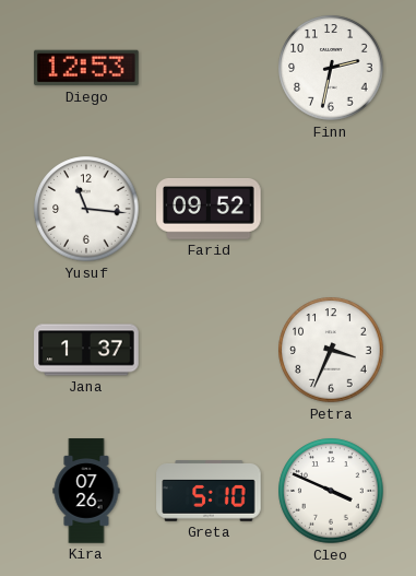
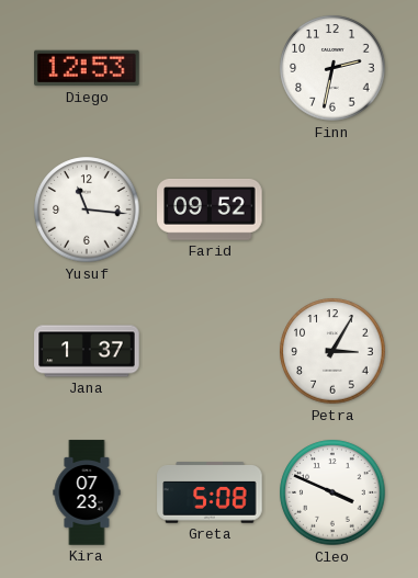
Petra: 3:34 -> 3:05
Kira: 07:26 -> 07:23
Greta: 5:10 -> 5:08
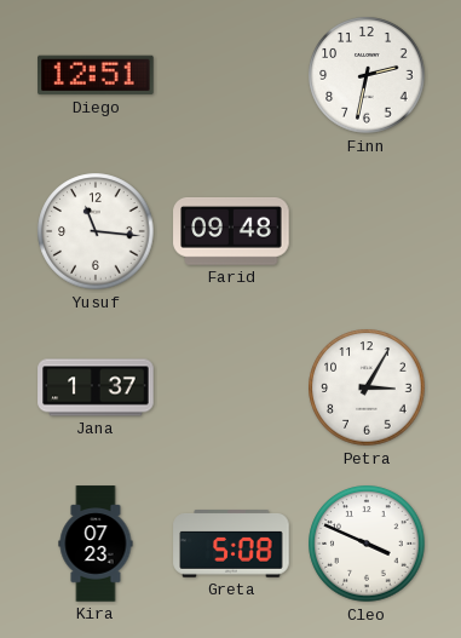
Diego: 12:53 -> 12:51
Farid: 09:52 -> 09:48
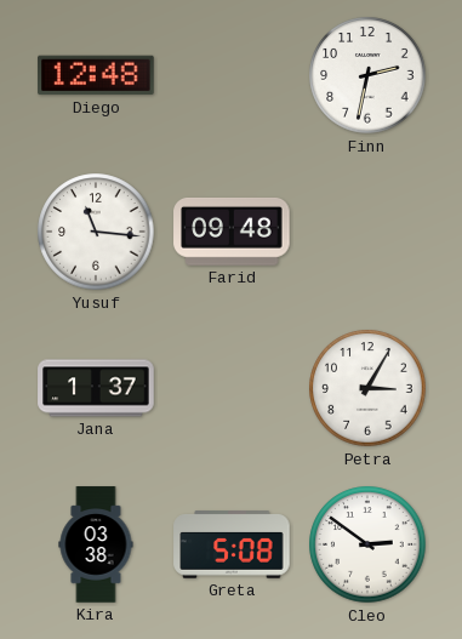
Diego: 12:51 -> 12:48
Kira: 07:23 -> 03:38
Cleo: 3:49 -> 2:51
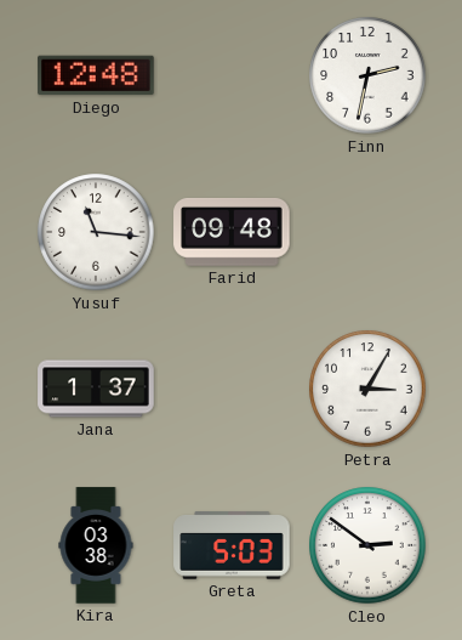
Greta: 5:08 -> 5:03
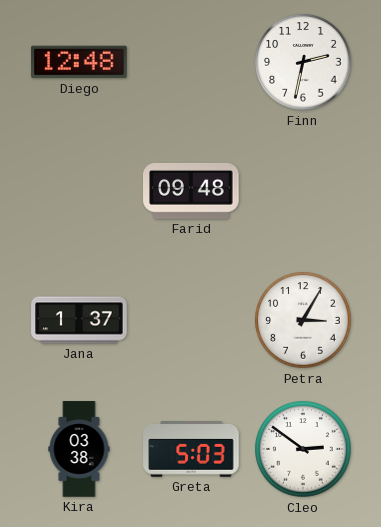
Yusuf: 11:16 -> none
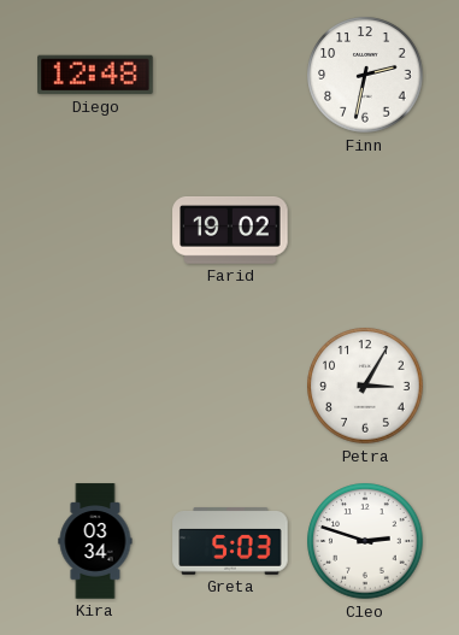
Farid: 09:48 -> 19:02
Jana: 1:37 -> none
Kira: 03:38 -> 03:34
Cleo: 2:51 -> 2:48
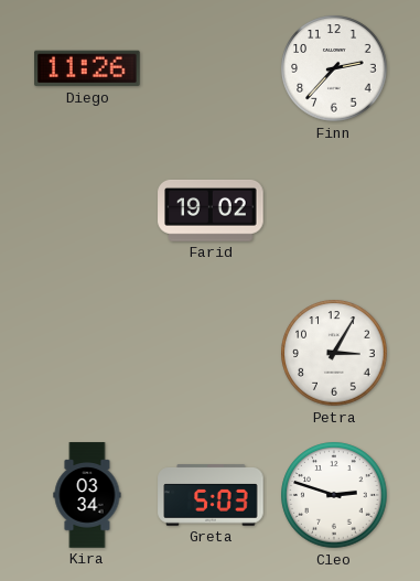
Diego: 12:48 -> 11:26
Finn: 2:32 -> 2:37
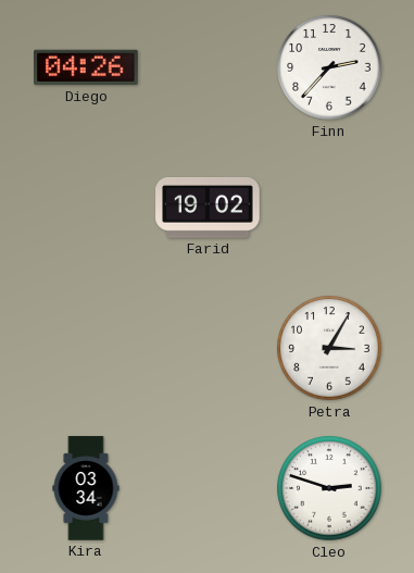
Diego: 11:26 -> 04:26
Greta: 5:03 -> none
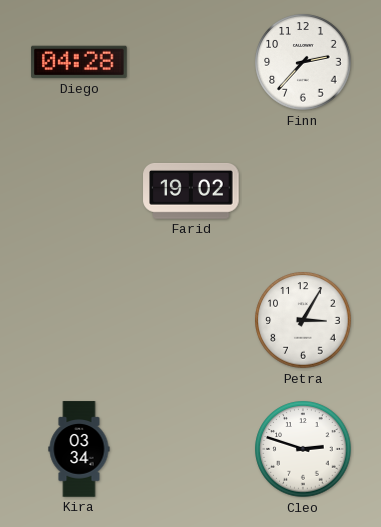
Diego: 04:26 -> 04:28
